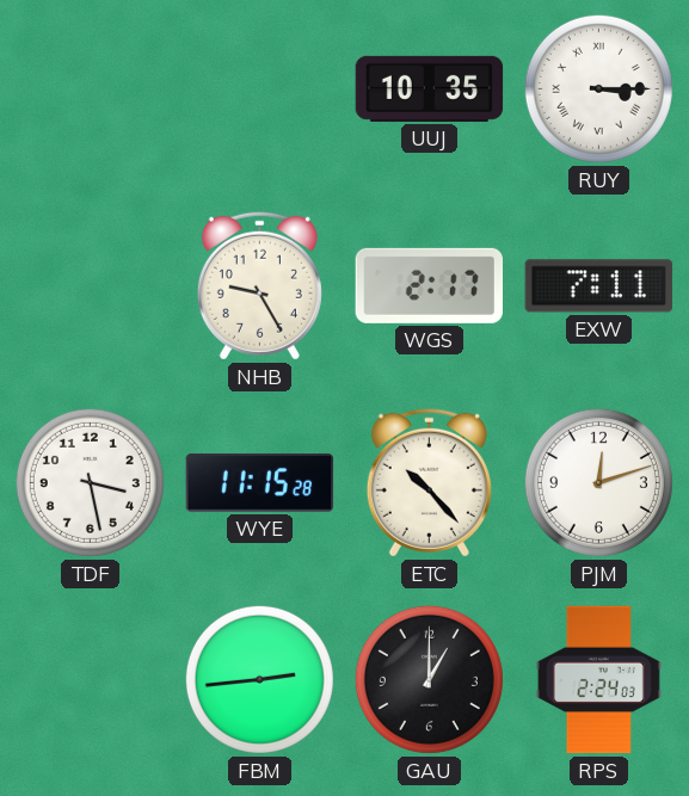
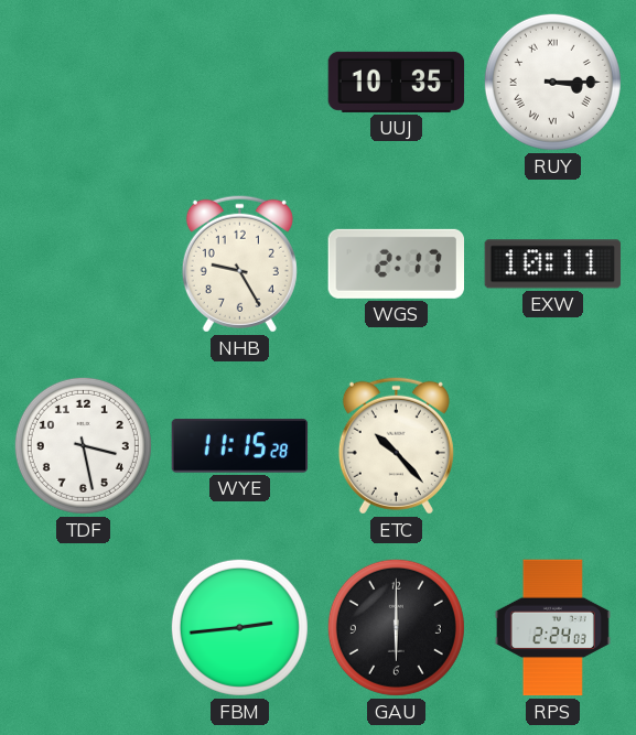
EXW: 7:11 -> 10:11
PJM: 12:12 -> none
GAU: 1:00 -> 6:00
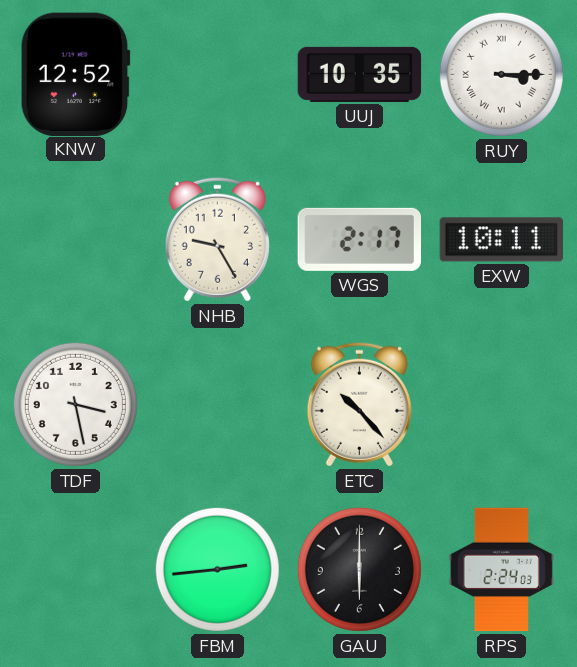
KNW: none -> 12:52
WYE: 11:15 -> none
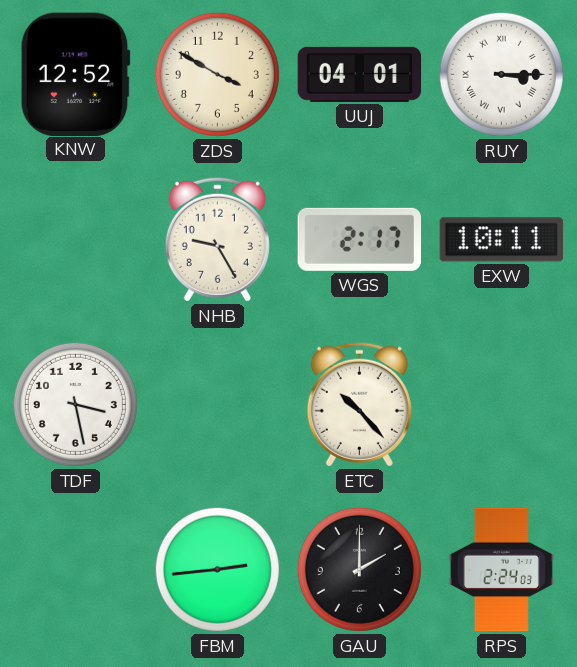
ZDS: none -> 3:50
UUJ: 10:35 -> 04:01
GAU: 6:00 -> 2:00
